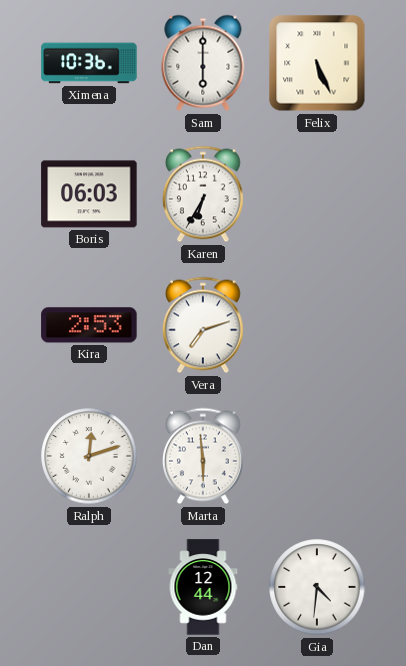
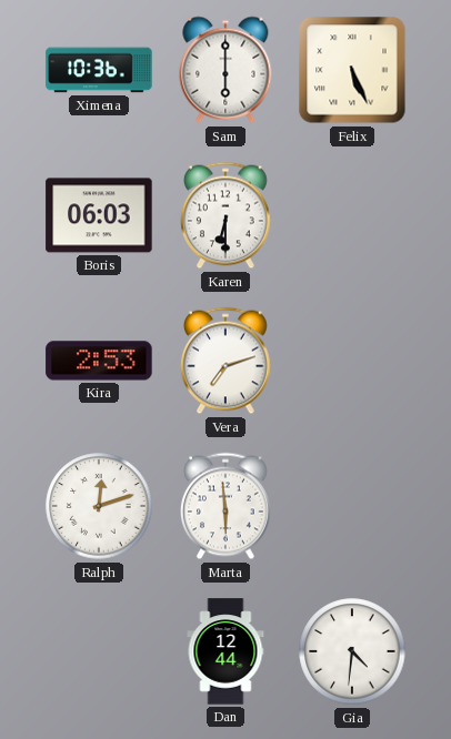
Karen: 6:35 -> 6:30
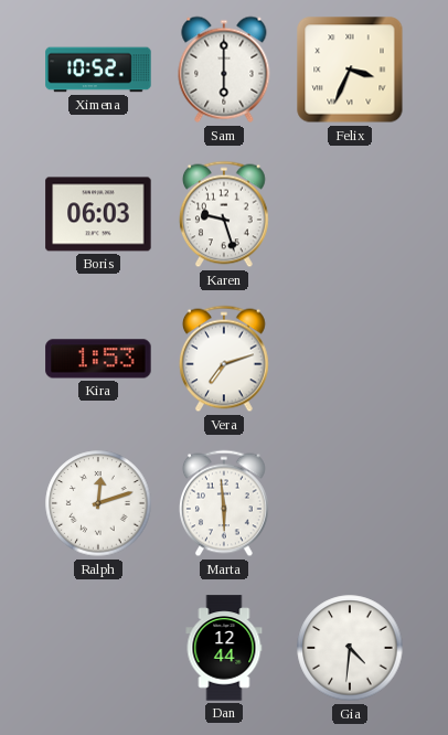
Ximena: 10:36 -> 10:52
Felix: 5:26 -> 3:34
Karen: 6:30 -> 9:27
Kira: 2:53 -> 1:53
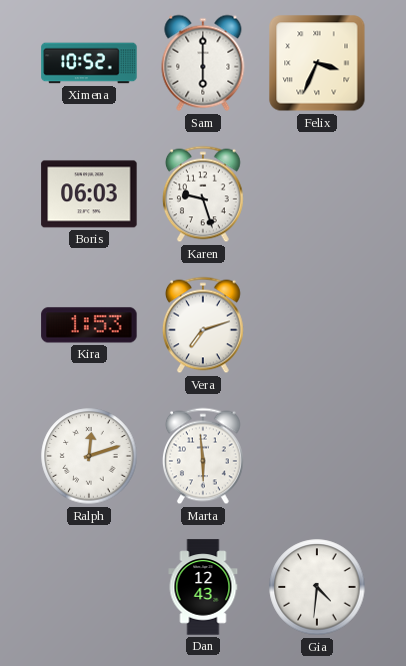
Dan: 12:44 -> 12:43
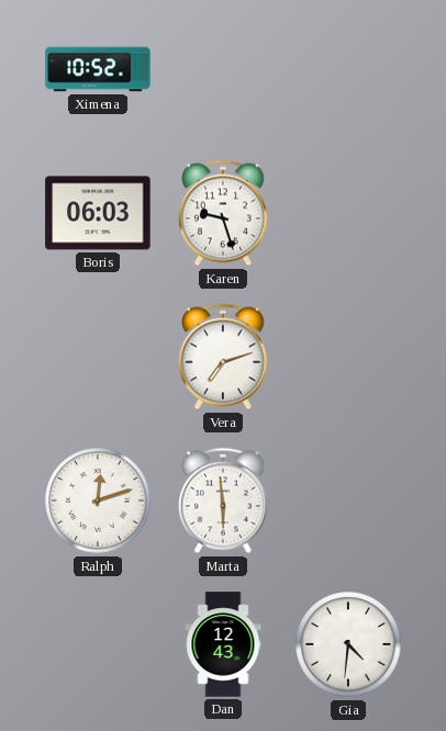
Sam: 6:00 -> none
Felix: 3:34 -> none
Kira: 1:53 -> none
